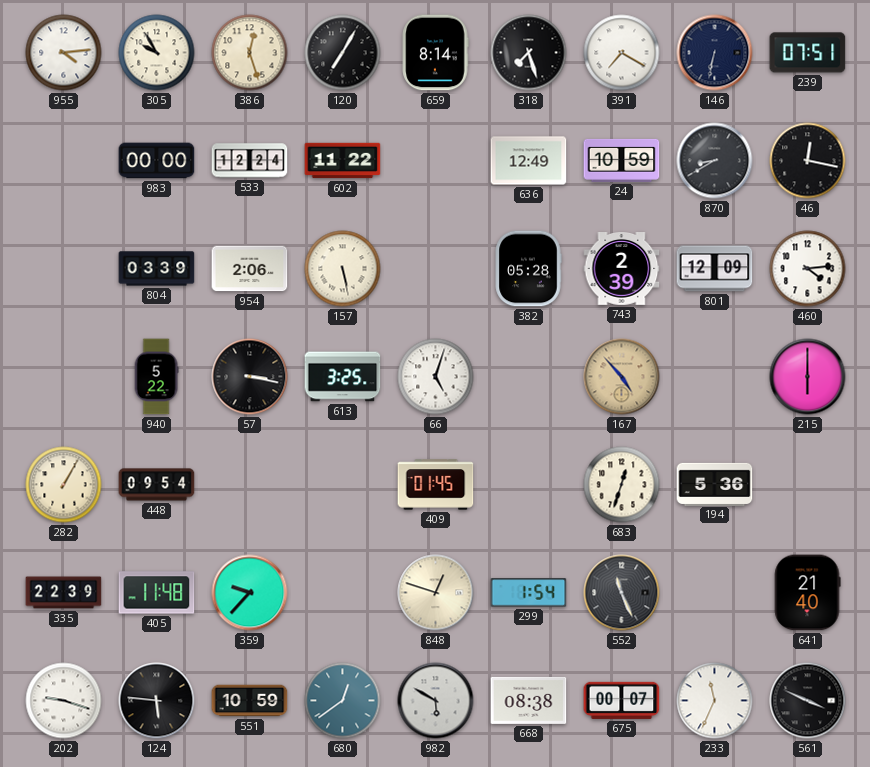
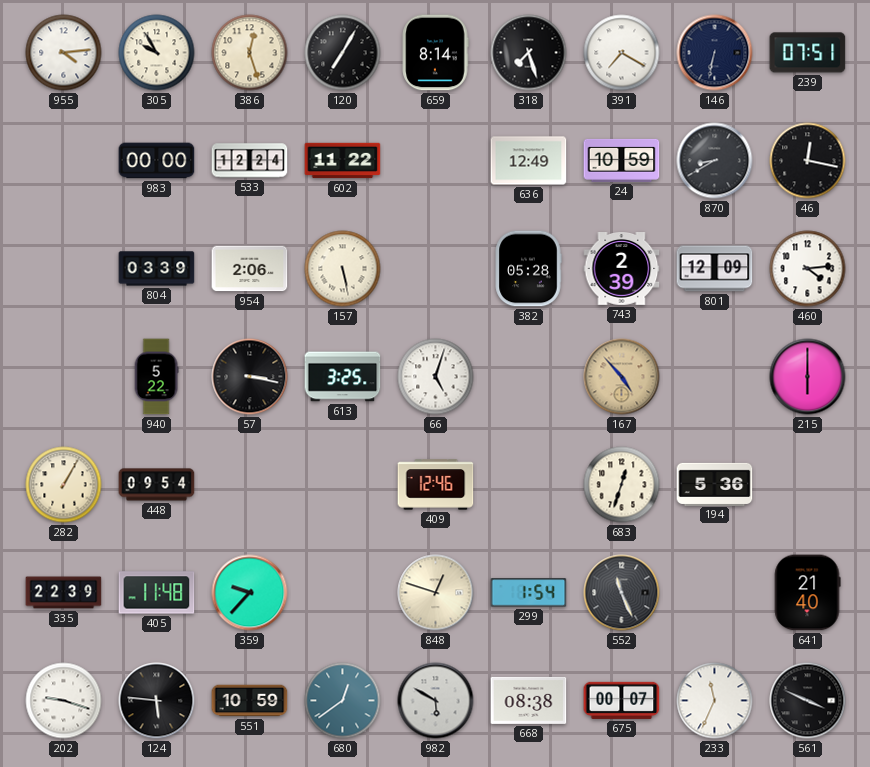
409: 01:45 -> 12:46
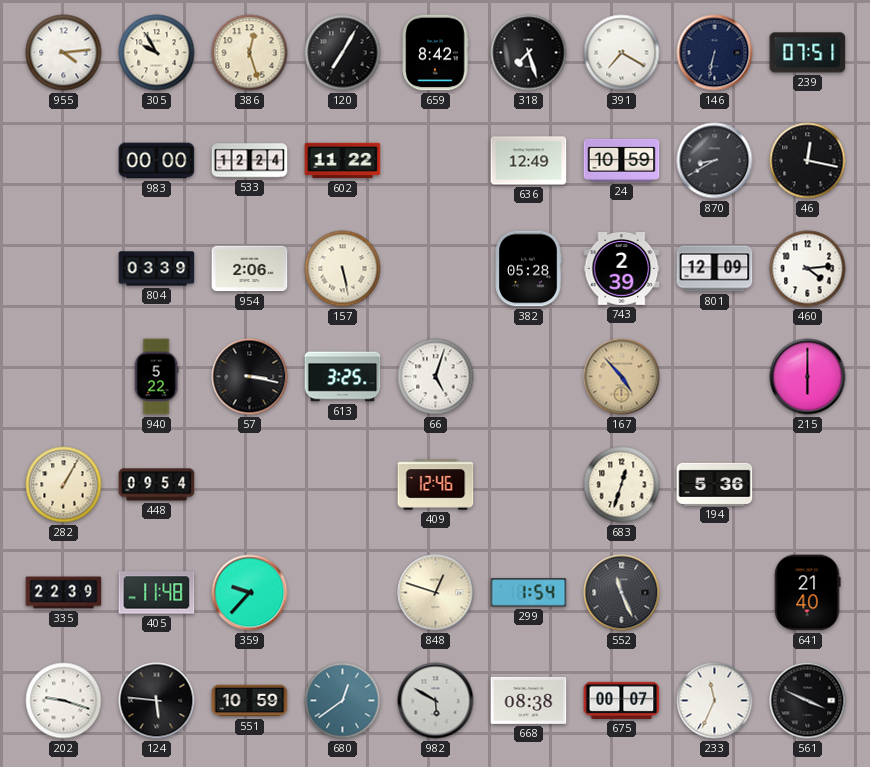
659: 8:14 -> 8:42
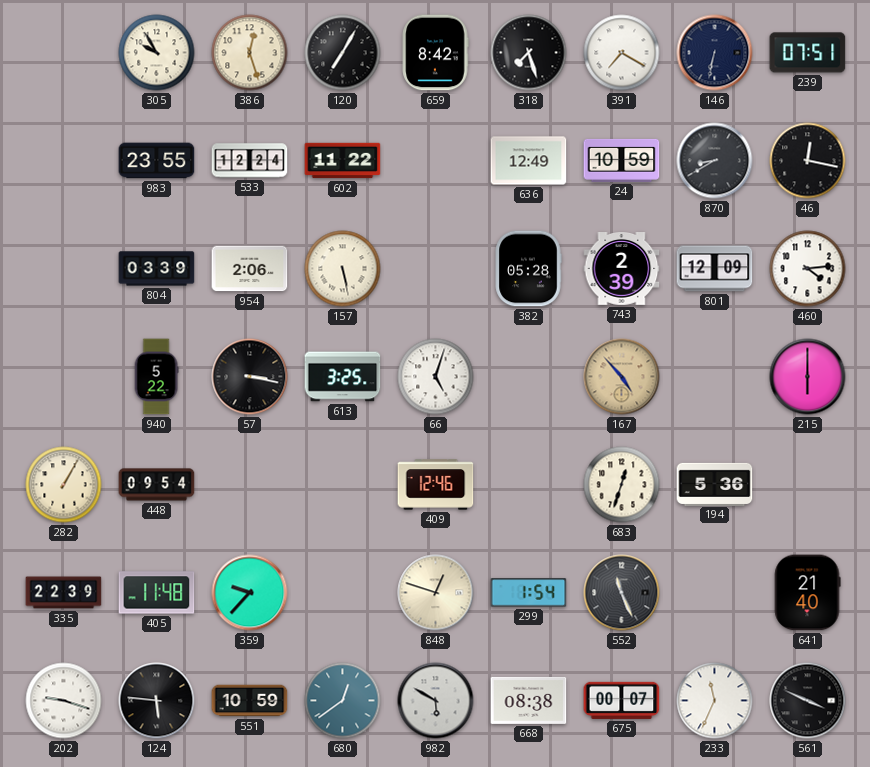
955: 4:14 -> none
983: 00:00 -> 23:55
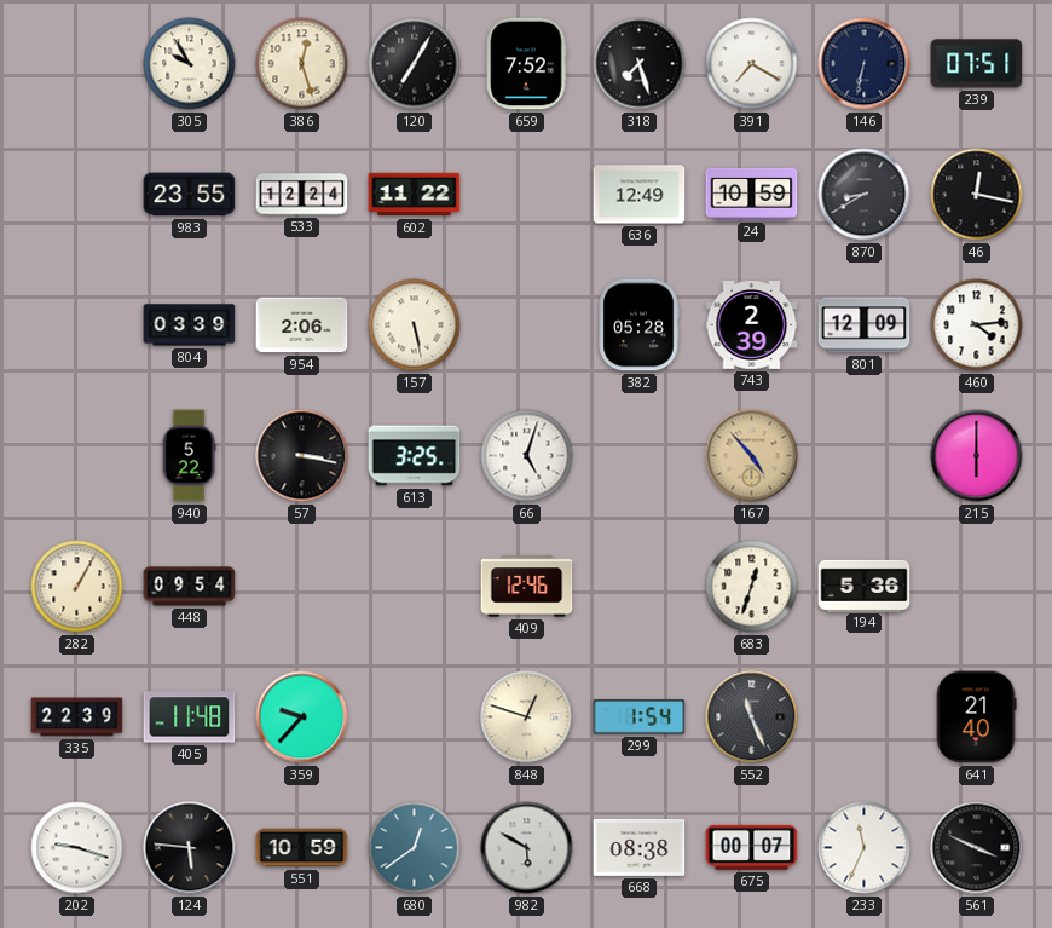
659: 8:42 -> 7:52
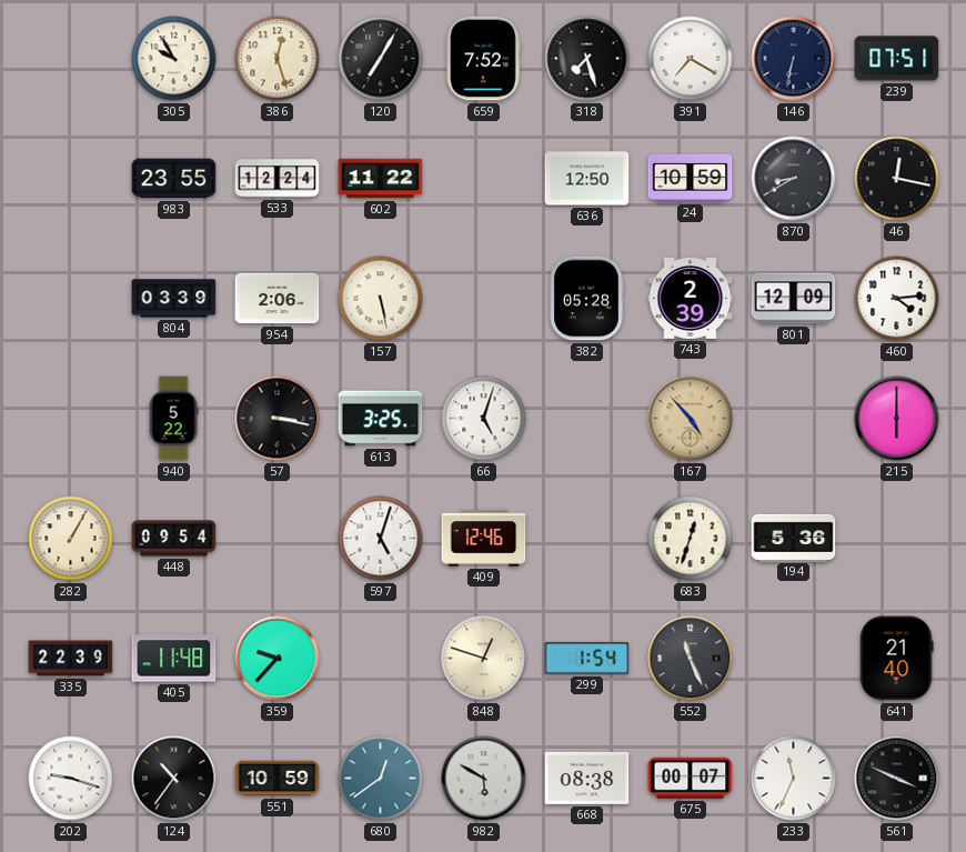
636: 12:49 -> 12:50
597: none -> 5:03
124: 5:46 -> 10:36
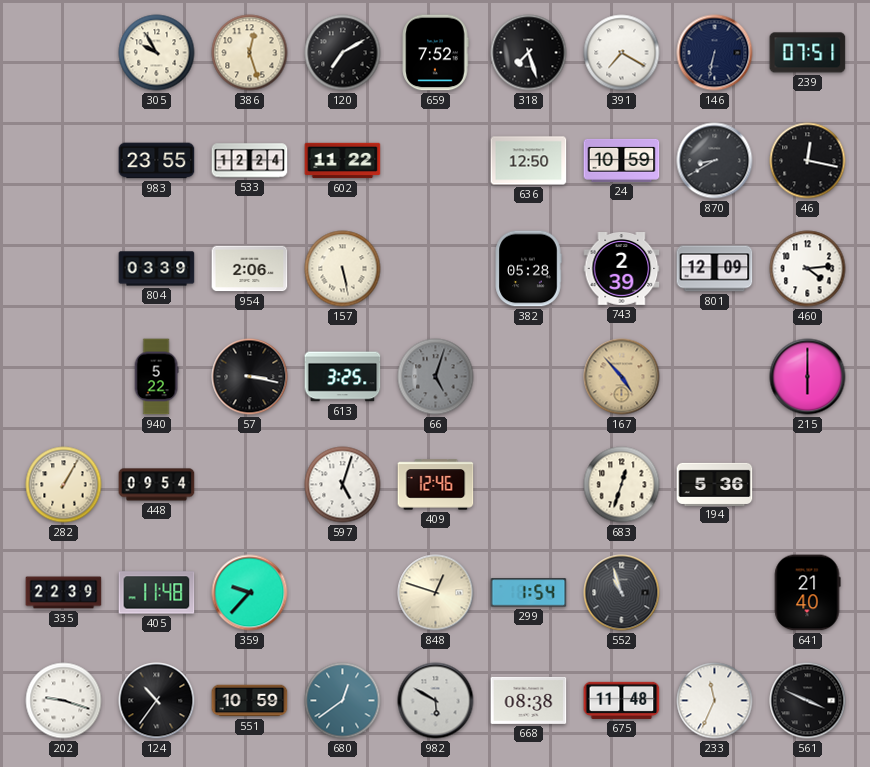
120: 7:05 -> 7:10
66 dial: white -> grey
552: 11:26 -> 10:57
675: 00:07 -> 11:48
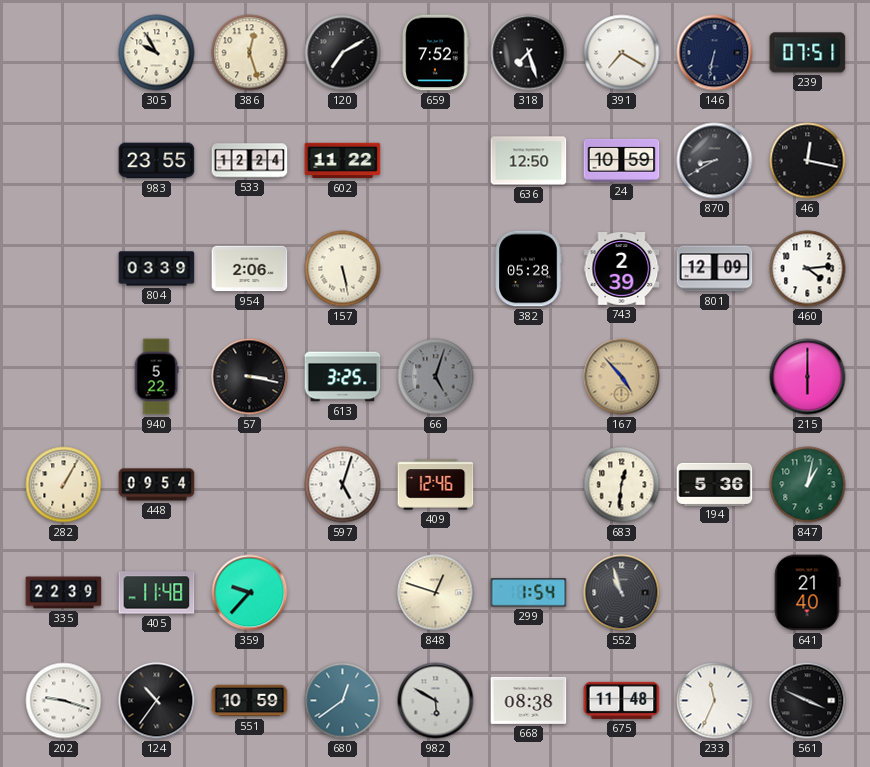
683: 12:33 -> 12:31
847: none -> 1:02
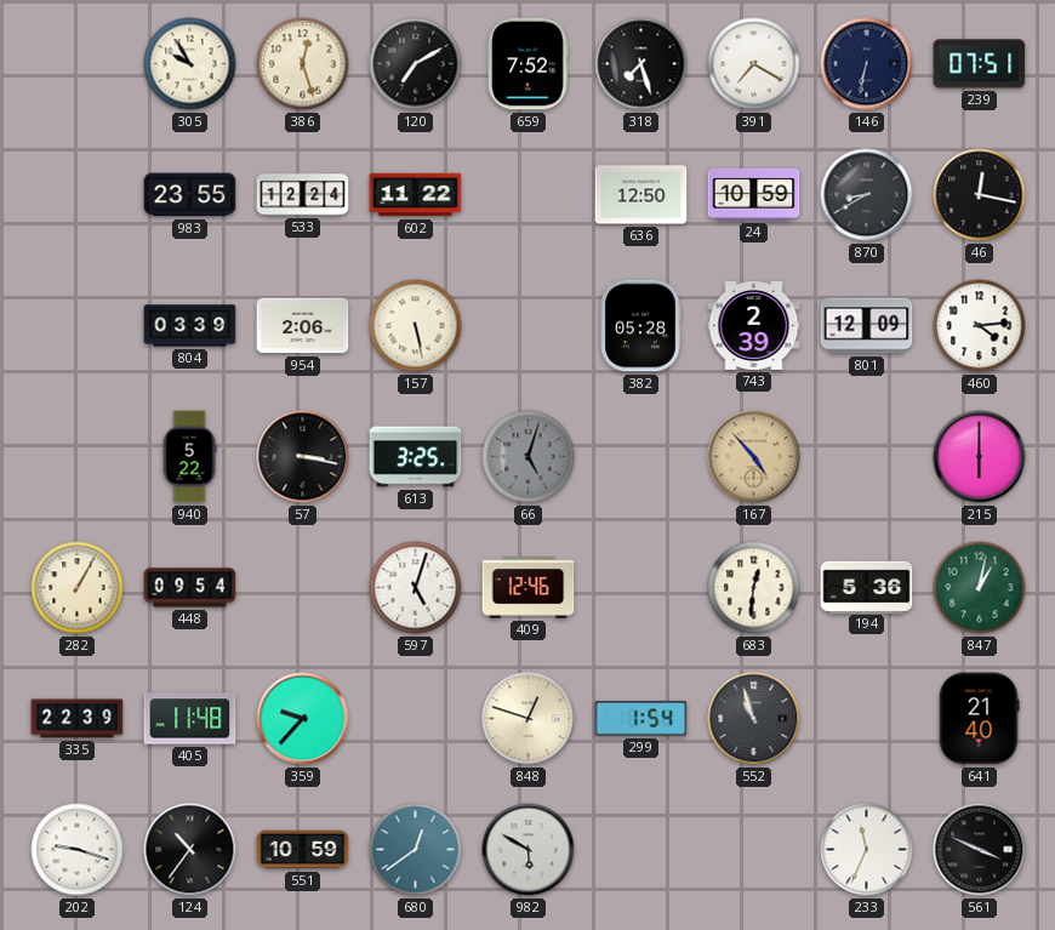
668: 08:38 -> none
675: 11:48 -> none
